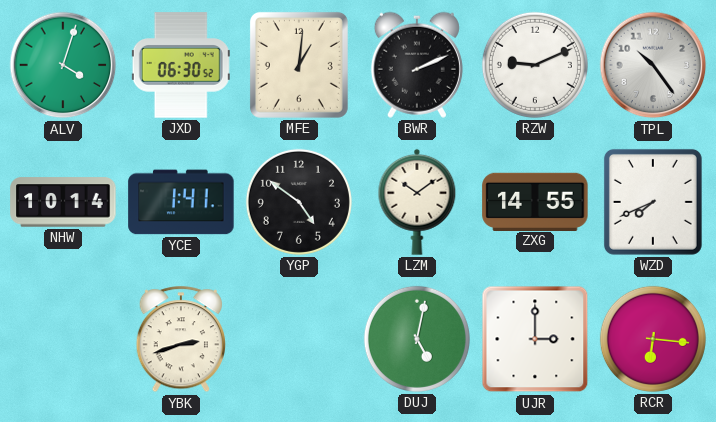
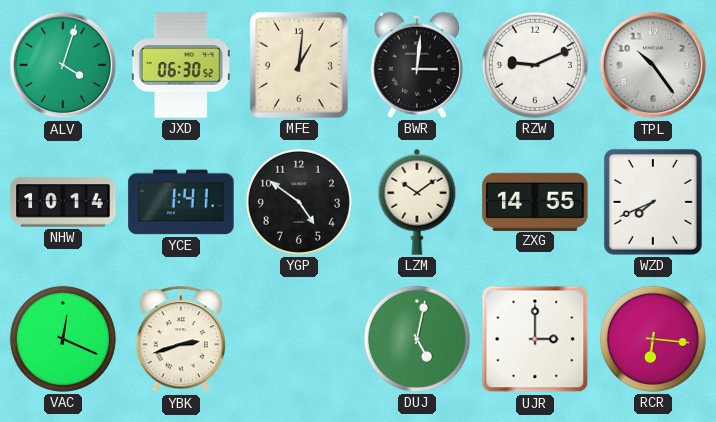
BWR: 2:11 -> 3:01
VAC: none -> 12:19
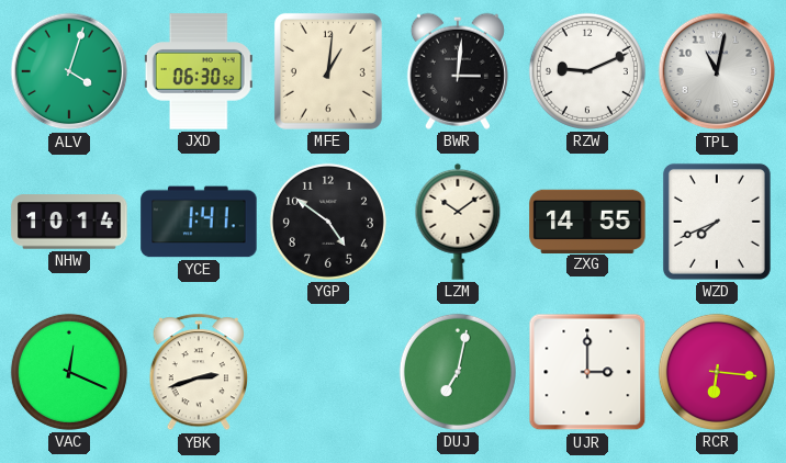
TPL: 10:24 -> 11:02
DUJ: 5:02 -> 7:02
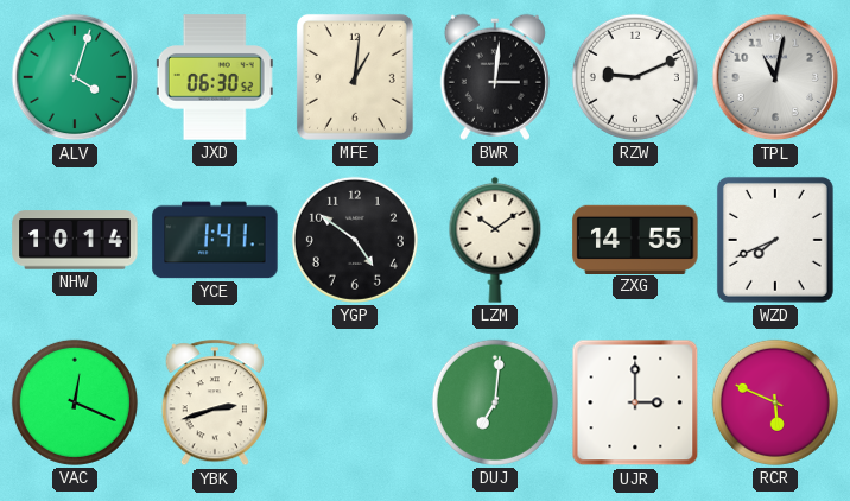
DUJ: 7:02 -> 7:01
RCR: 6:16 -> 5:49
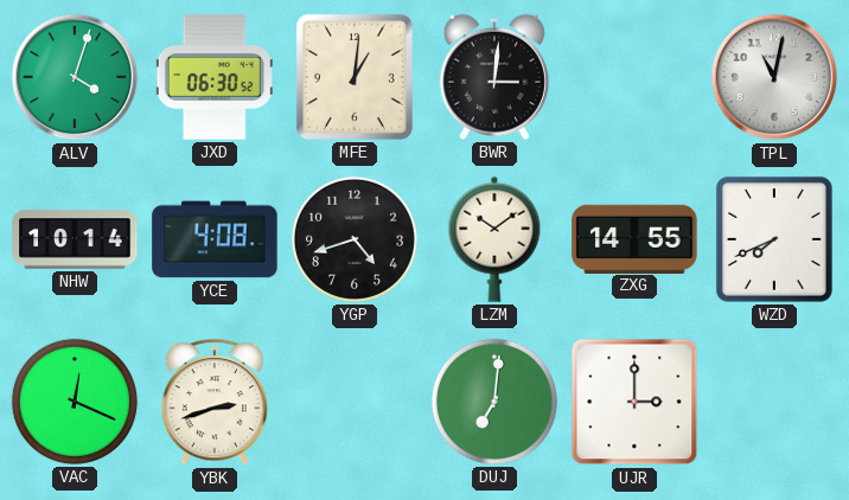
RZW: 9:11 -> none
YCE: 1:41 -> 4:08
YGP: 4:51 -> 4:42
RCR: 5:49 -> none
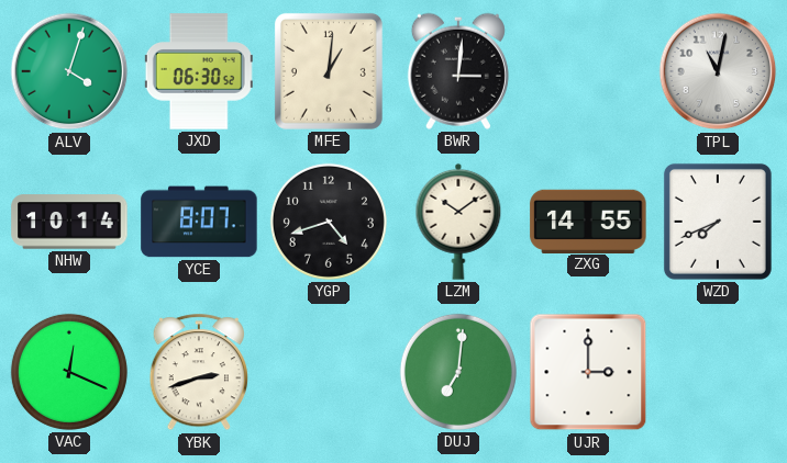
YCE: 4:08 -> 8:07
